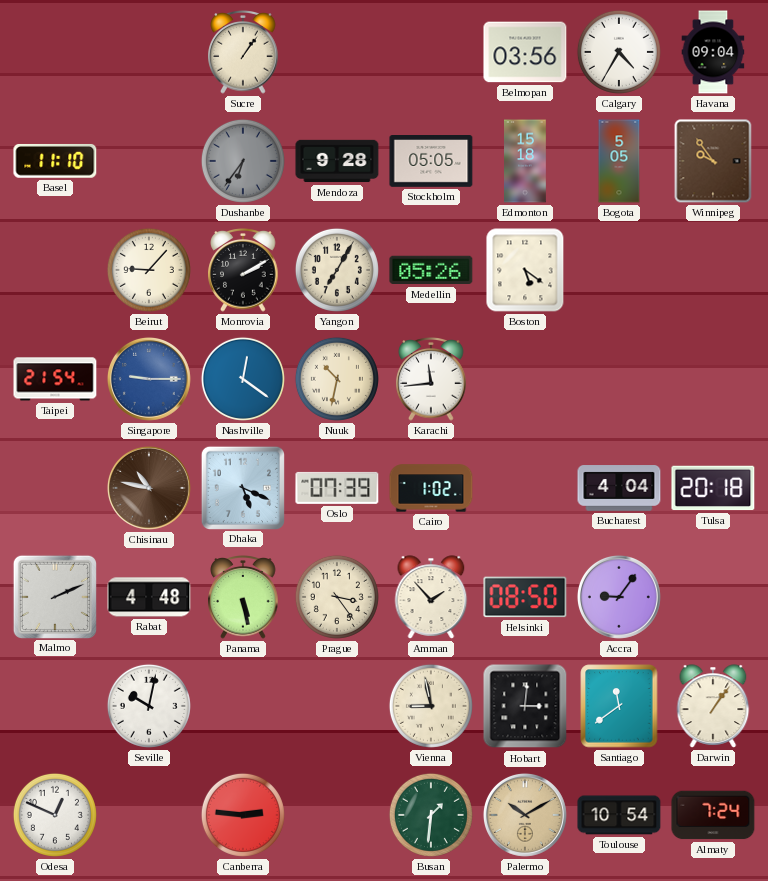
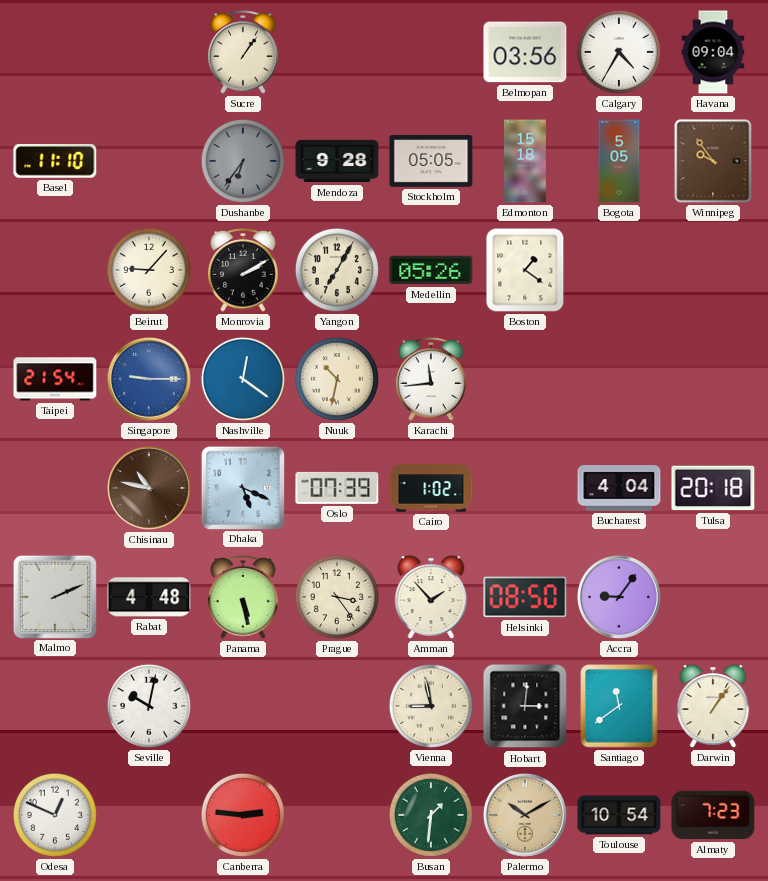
Boston: 5:21 -> 1:21
Almaty: 7:24 -> 7:23
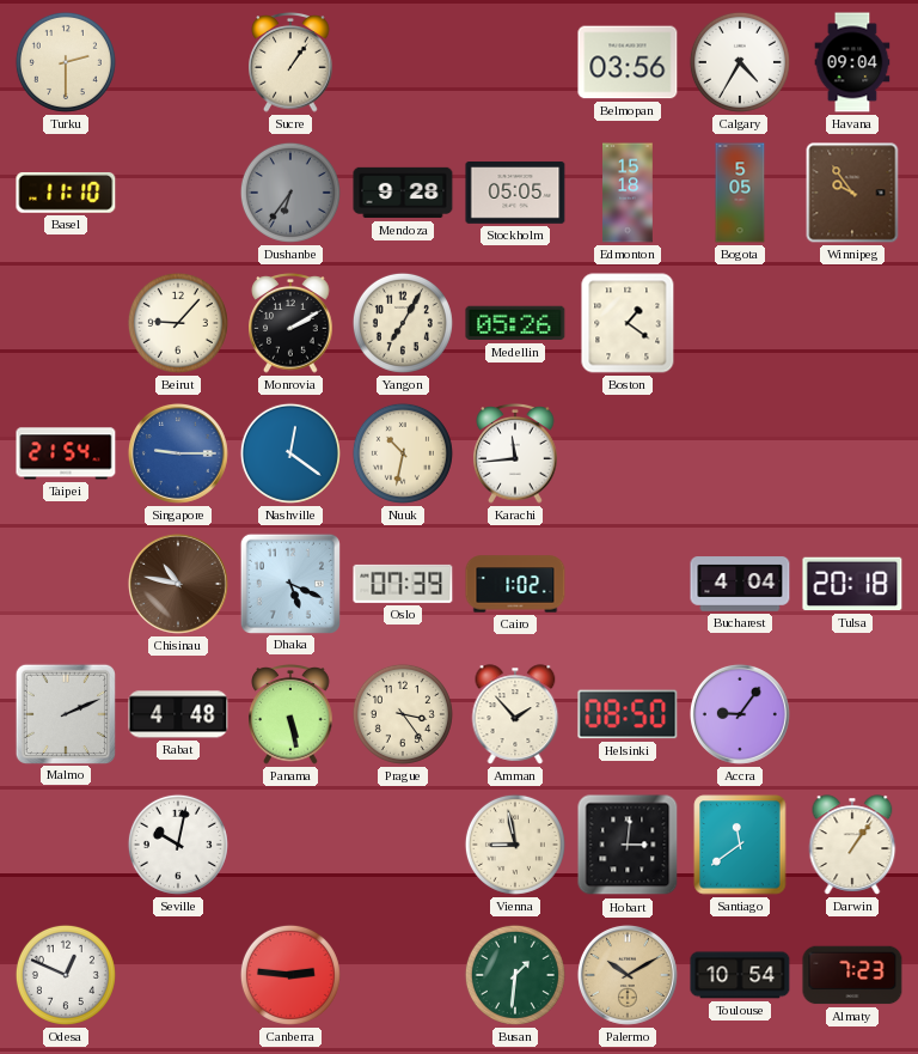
Turku: none -> 2:30
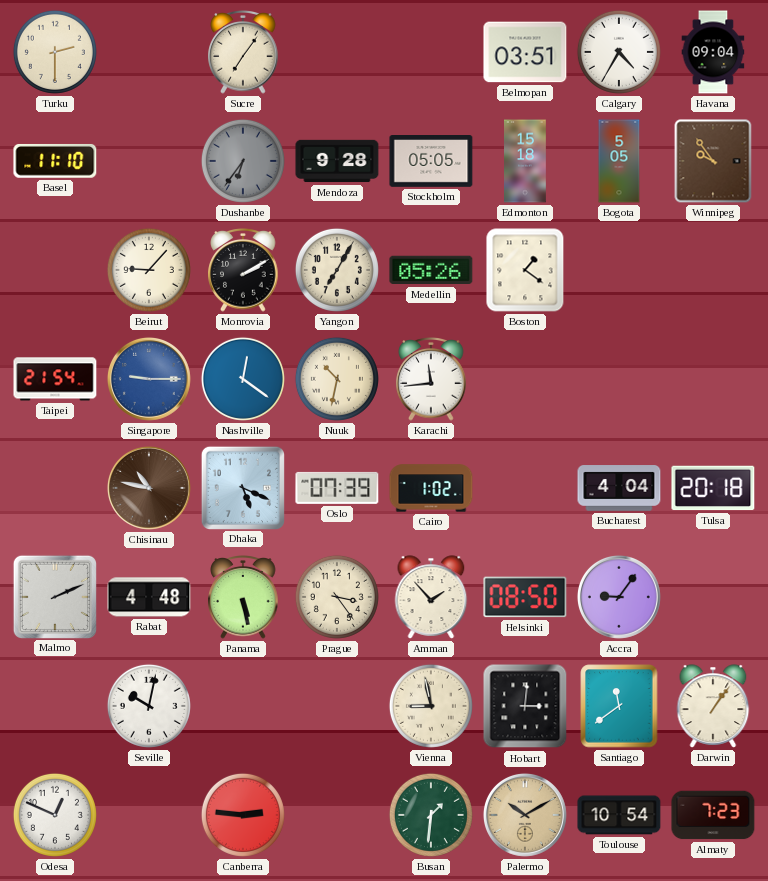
Sucre: 1:06 -> 7:06
Belmopan: 03:56 -> 03:51
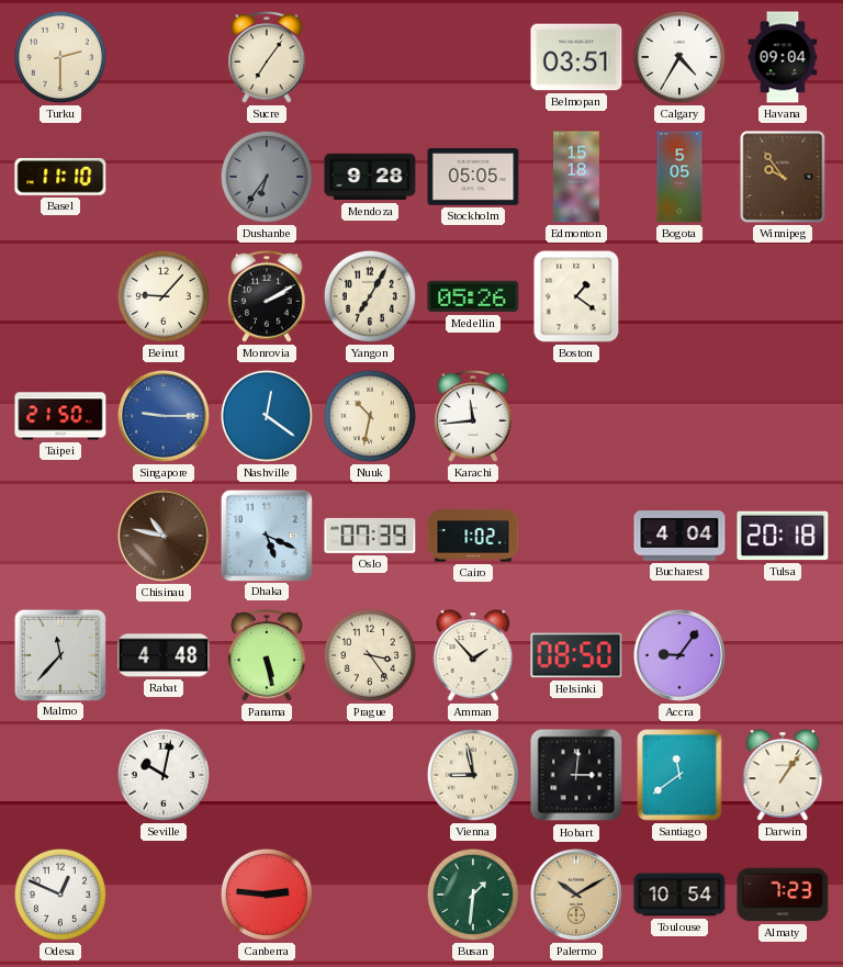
Taipei: 21:54 -> 21:50
Malmo: 2:11 -> 11:37
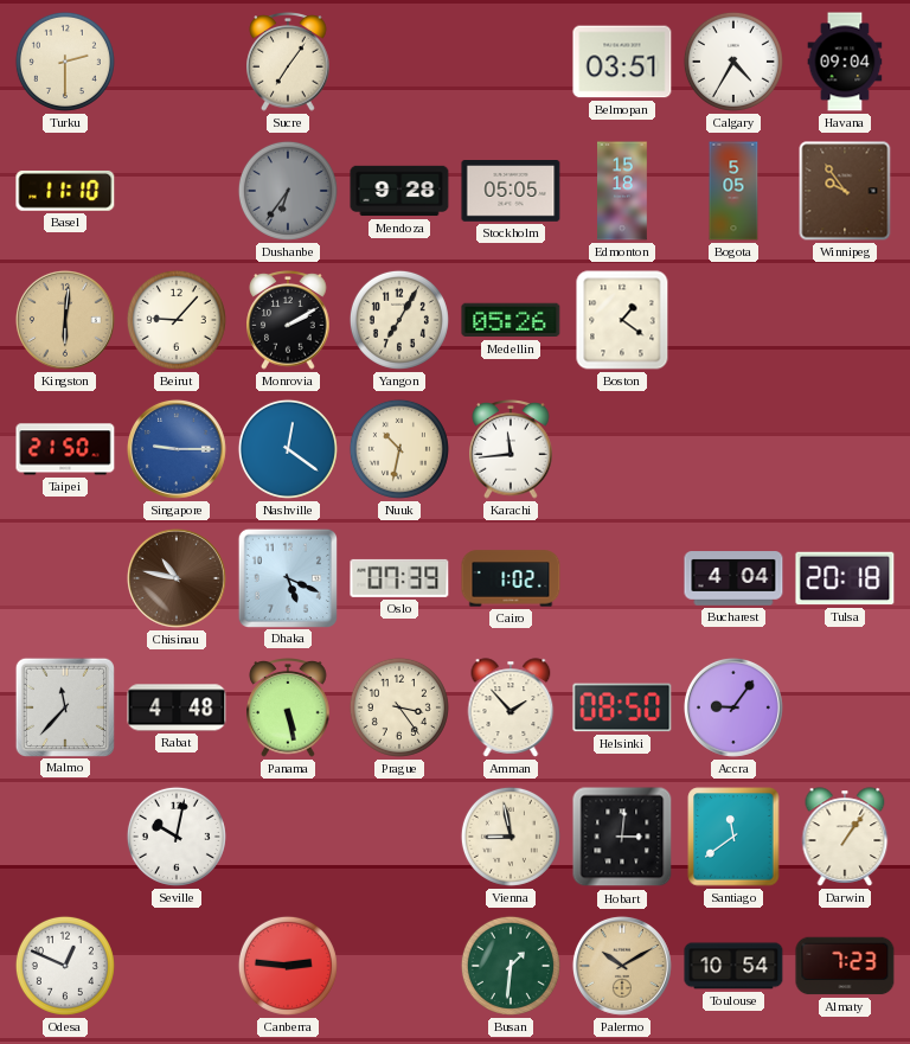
Kingston: none -> 6:01
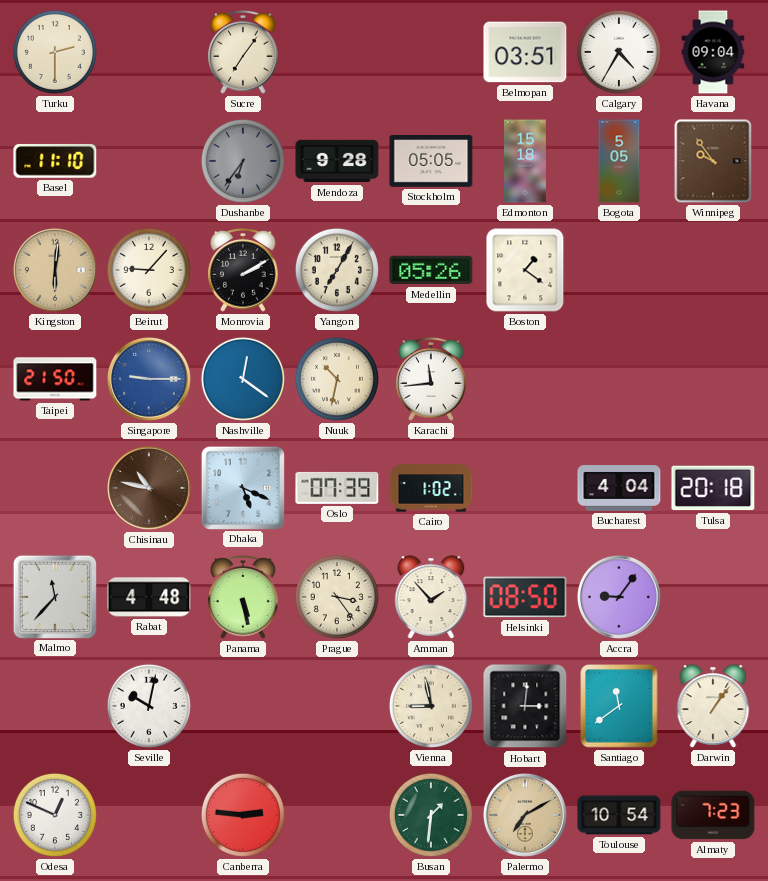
Palermo: 10:10 -> 7:10
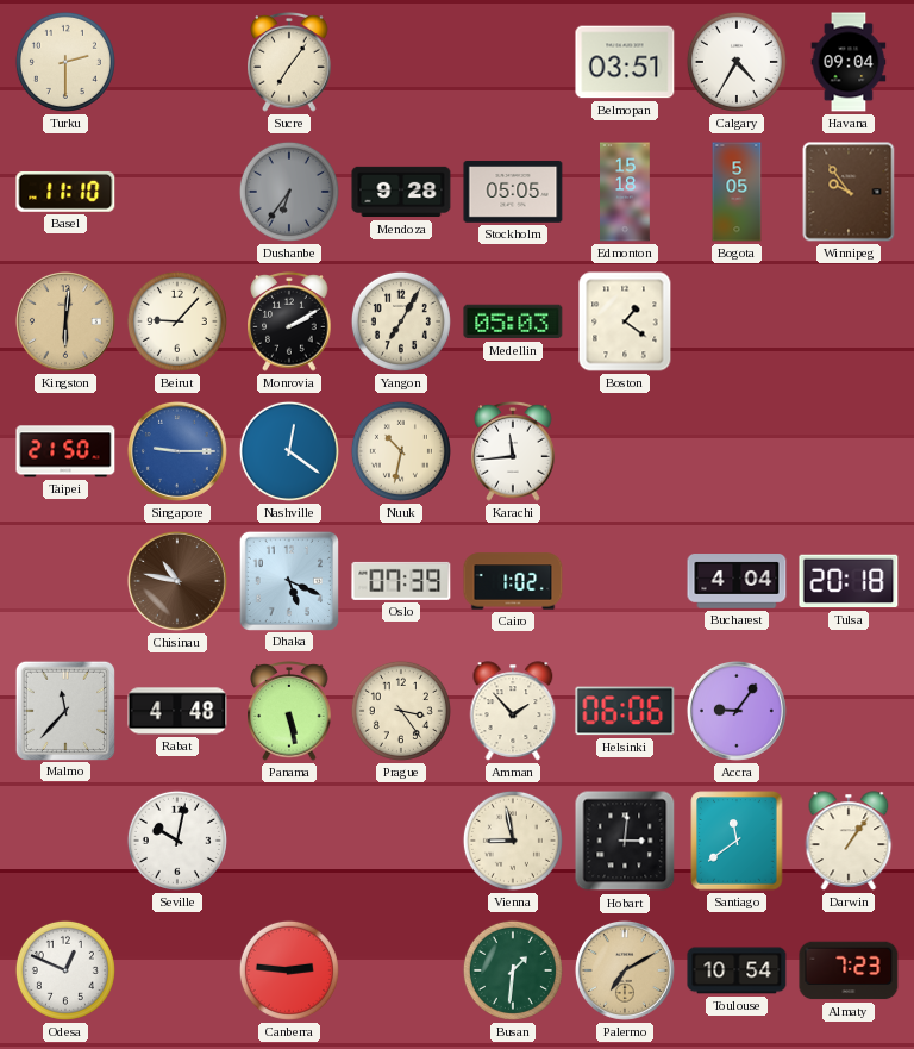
Medellin: 05:26 -> 05:03
Helsinki: 08:50 -> 06:06
